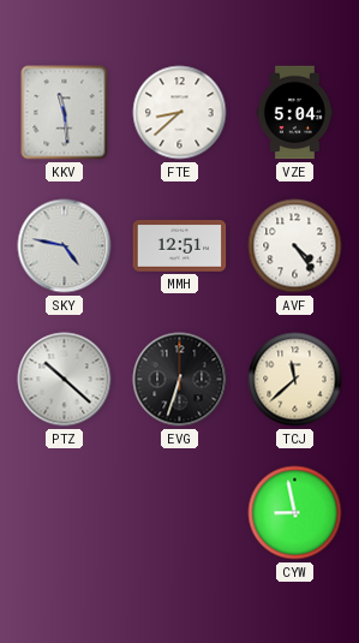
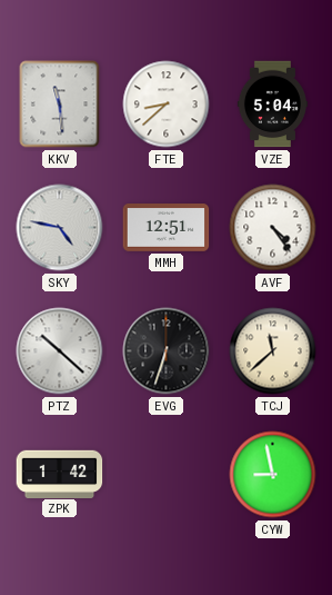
ZPK: none -> 1:42
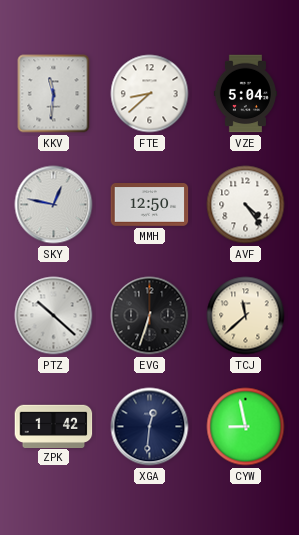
KKV: 11:29 -> 11:31
SKY: 4:47 -> 12:47
MMH: 12:51 -> 12:50
XGA: none -> 12:31
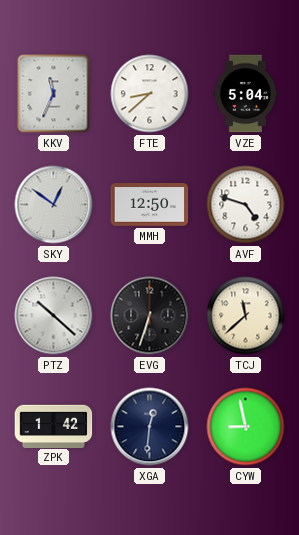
KKV: 11:31 -> 11:34
SKY: 12:47 -> 12:51
AVF: 4:24 -> 4:48
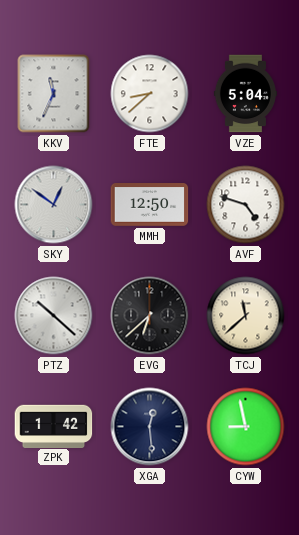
EVG: 6:33 -> 6:38
XGA: 12:31 -> 12:29
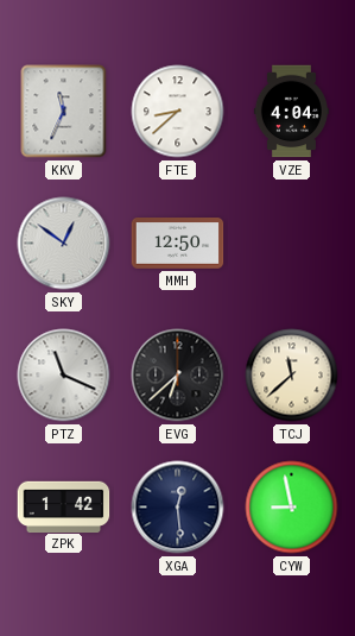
VZE: 5:04 -> 4:04
AVF: 4:48 -> none
PTZ: 10:22 -> 11:19
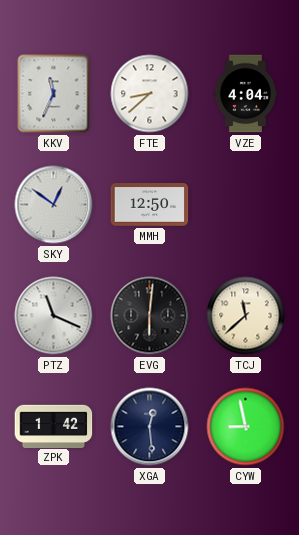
EVG: 6:38 -> 6:01
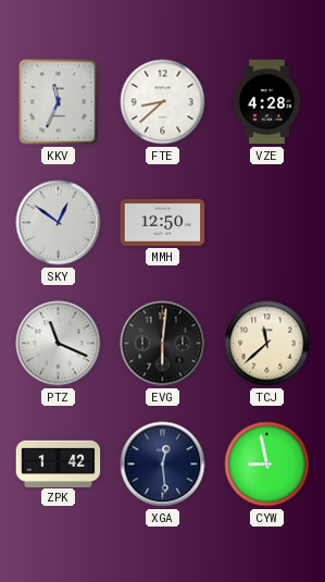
VZE: 4:04 -> 4:28
